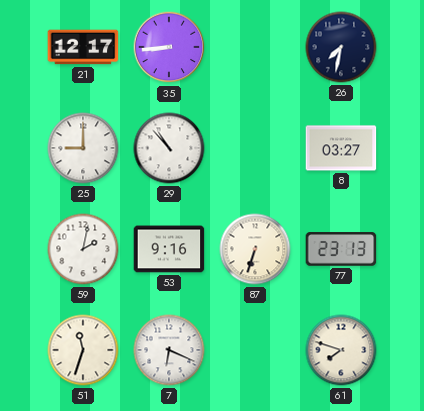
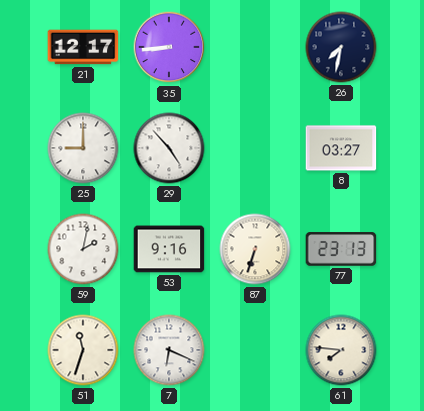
29: 10:53 -> 4:53
61: 7:48 -> 7:46
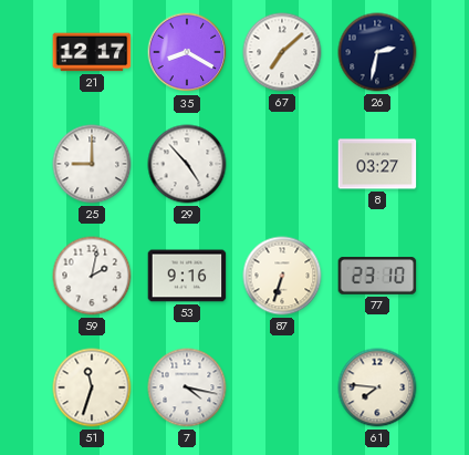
35: 8:44 -> 8:20
67: none -> 7:08
26: 7:32 -> 2:32
77: 23:13 -> 23:10
7: 6:19 -> 4:17
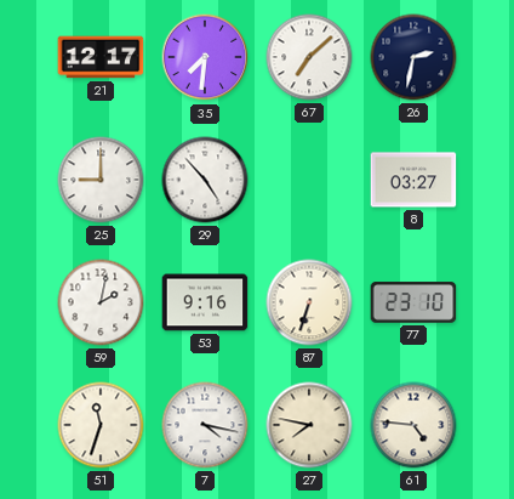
35: 8:20 -> 7:31
27: none -> 7:47
61: 7:46 -> 4:46
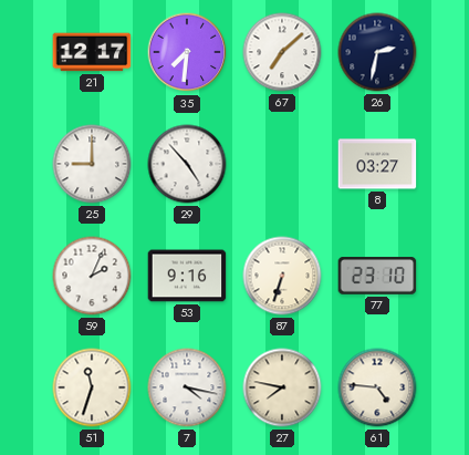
59: 2:02 -> 2:04
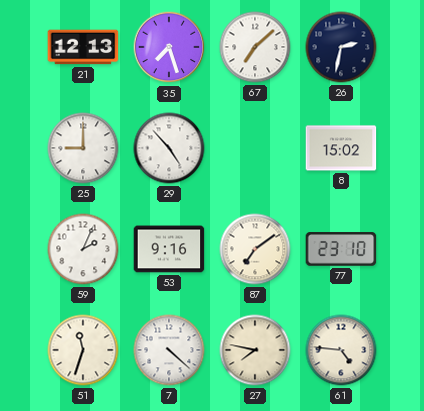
21: 12:17 -> 12:13
35: 7:31 -> 7:27
8: 03:27 -> 15:02
87: 6:33 -> 7:09
7: 4:17 -> 4:22
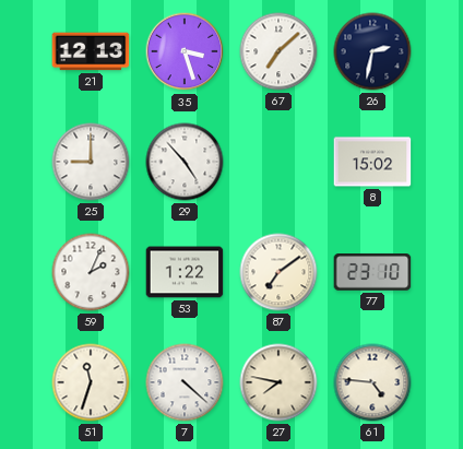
35: 7:27 -> 3:27
53: 9:16 -> 1:22
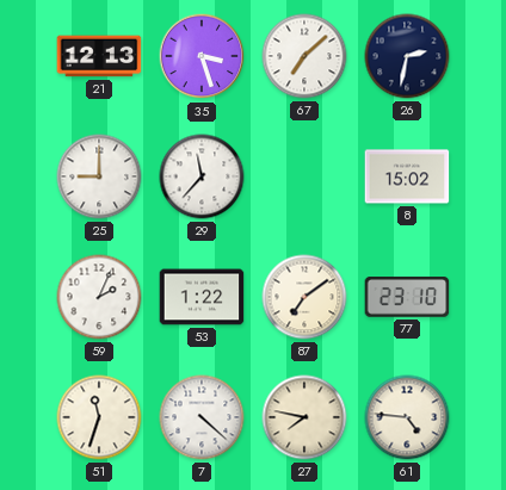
29: 4:53 -> 11:37
